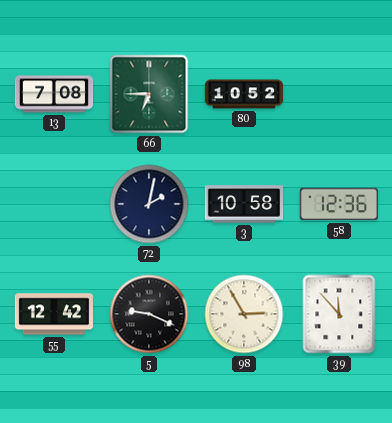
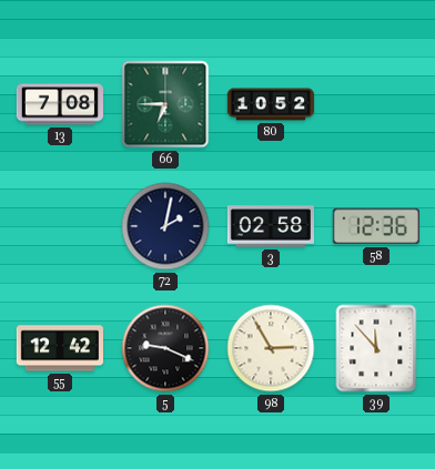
3: 10:58 -> 02:58
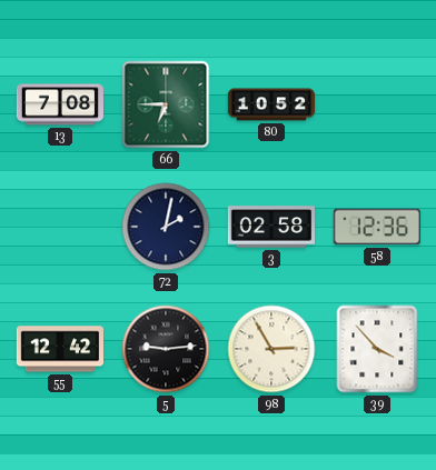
5: 9:19 -> 9:14
39: 11:53 -> 3:53
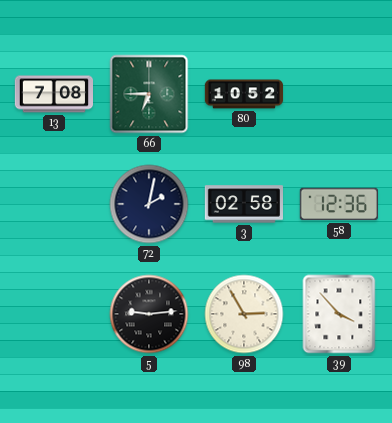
55: 12:42 -> none
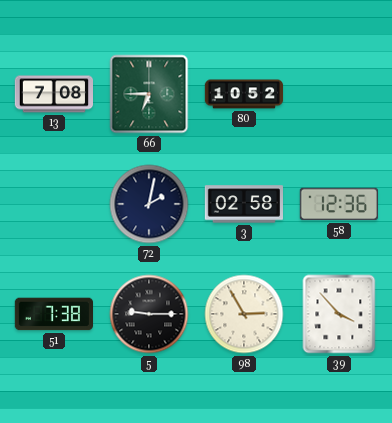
51: none -> 7:38
5: 9:14 -> 9:15
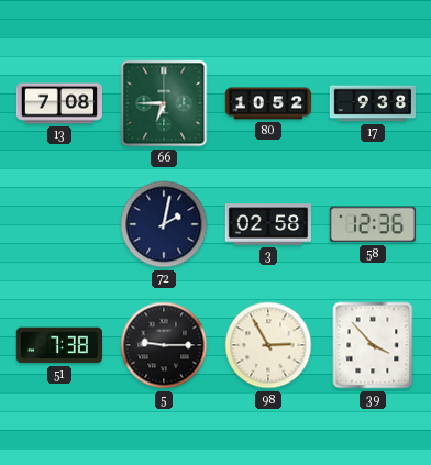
17: none -> 9:38
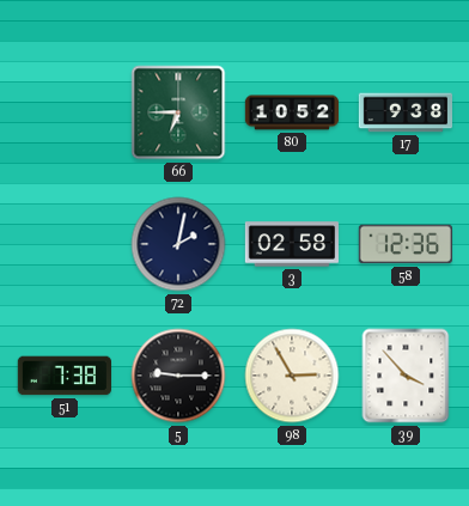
13: 7:08 -> none
